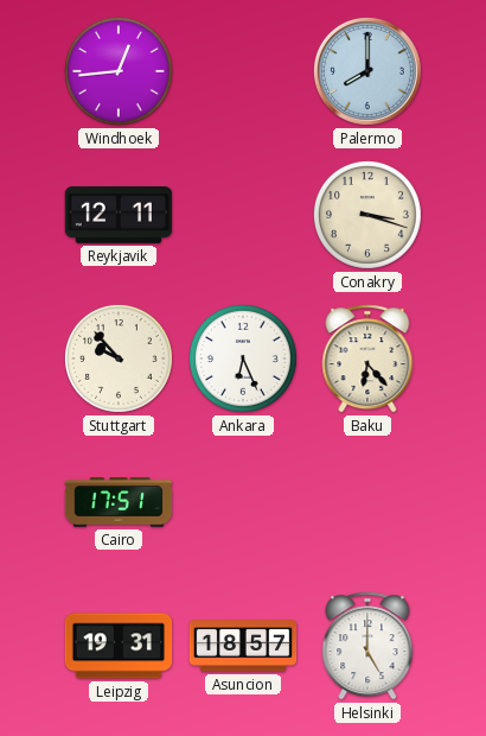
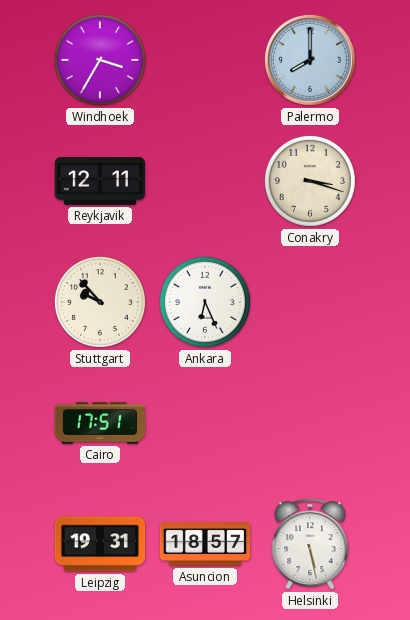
Windhoek: 12:44 -> 3:35
Baku: 6:23 -> none
Helsinki: 5:00 -> 5:28
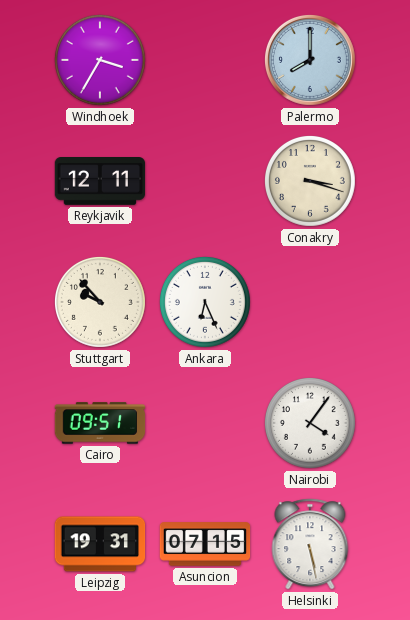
Cairo: 17:51 -> 09:51
Nairobi: none -> 4:06
Asuncion: 18:57 -> 07:15
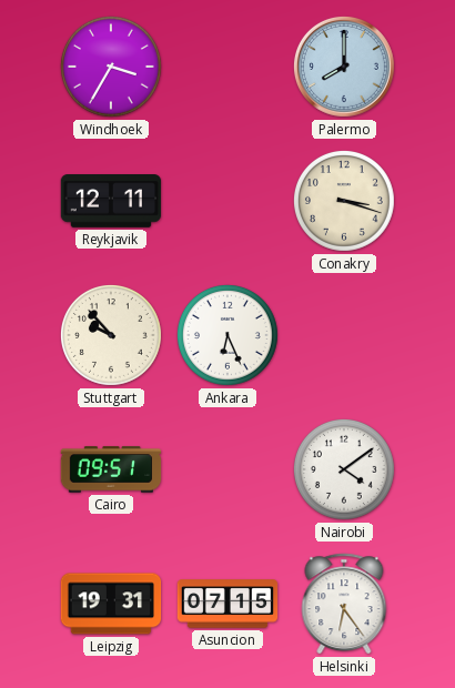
Nairobi: 4:06 -> 4:09
Helsinki: 5:28 -> 6:24
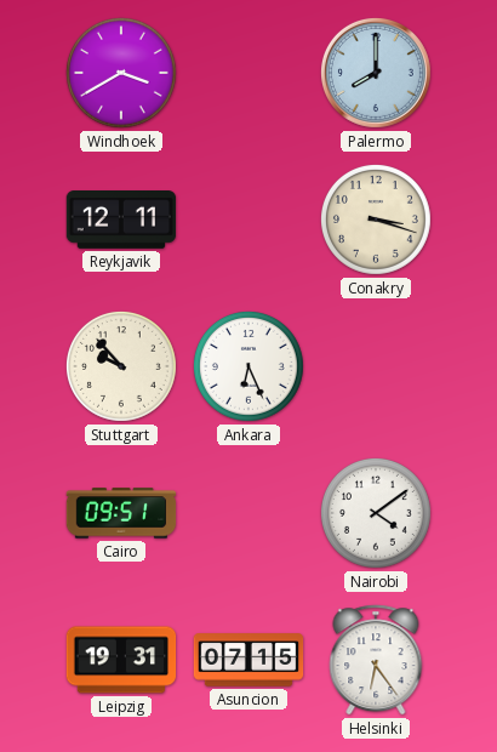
Windhoek: 3:35 -> 3:40
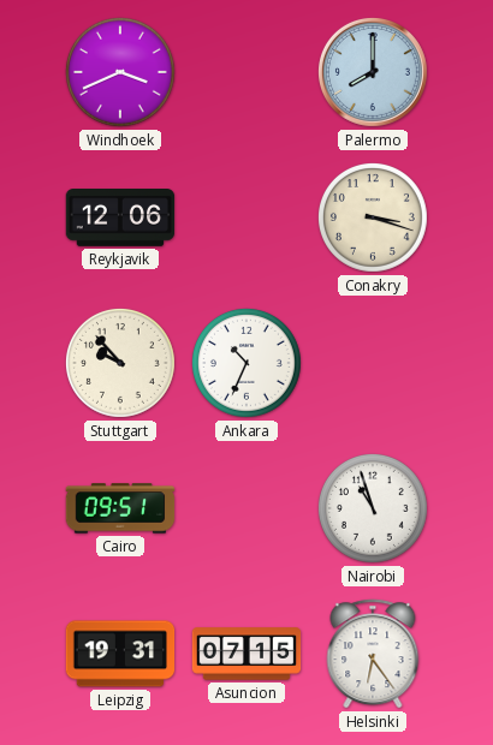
Windhoek: 3:40 -> 3:41
Reykjavik: 12:11 -> 12:06
Ankara: 6:26 -> 10:34
Nairobi: 4:09 -> 10:57
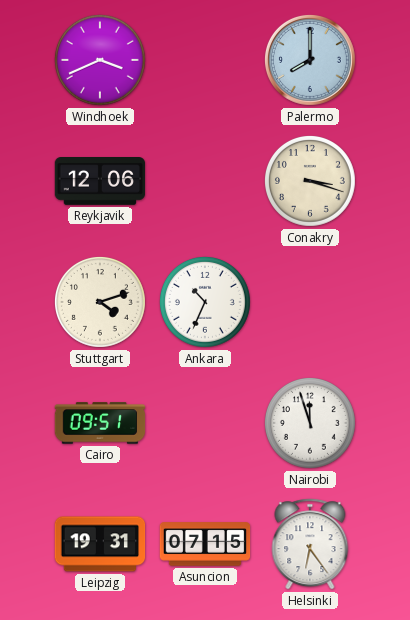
Stuttgart: 9:53 -> 4:12
Nairobi: 10:57 -> 11:57
